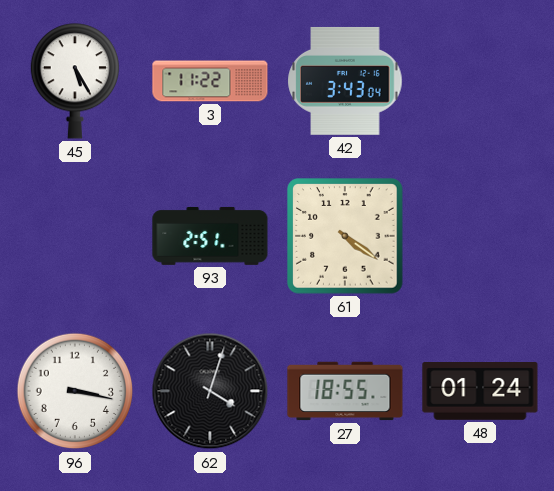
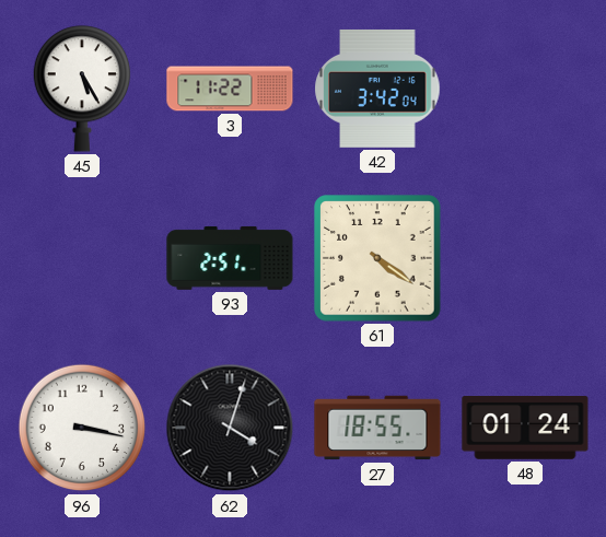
42: 3:43 -> 3:42
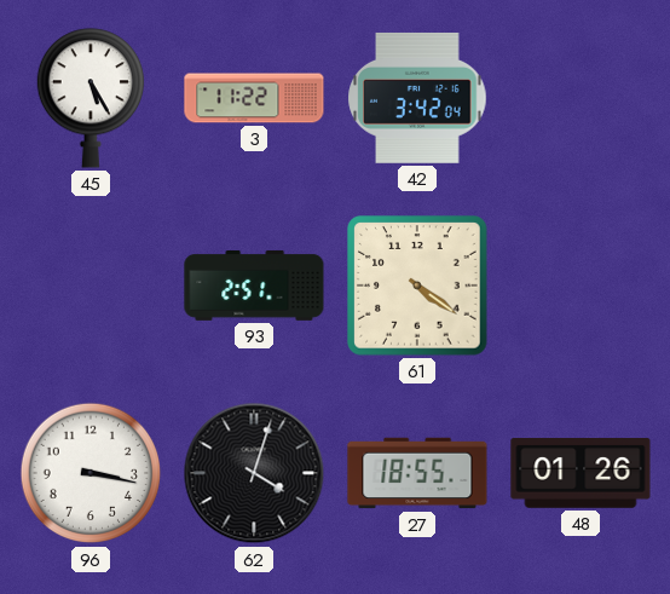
48: 01:24 -> 01:26
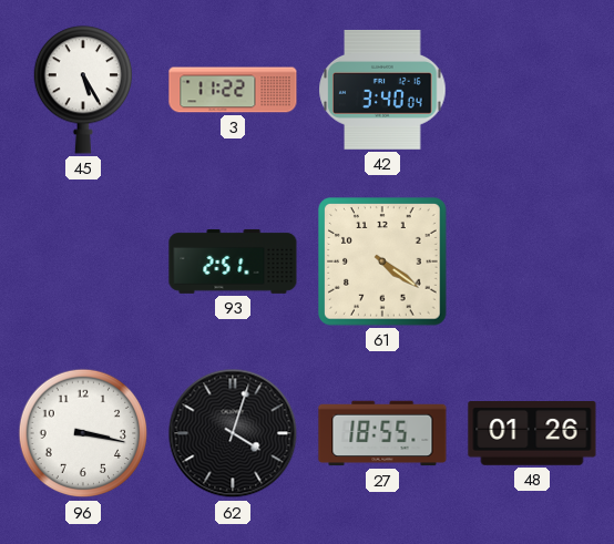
42: 3:42 -> 3:40
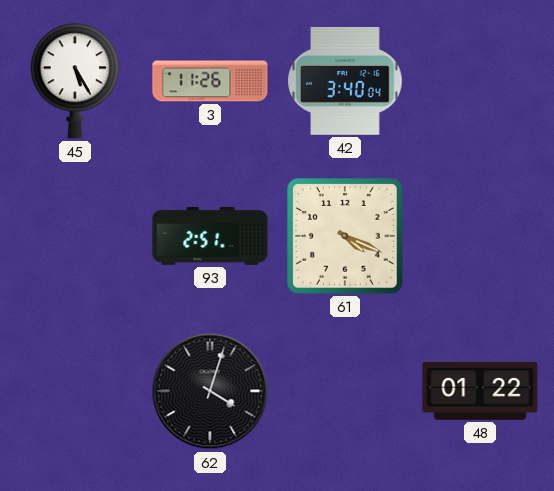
3: 11:22 -> 11:26
61: 4:21 -> 4:19
96: 3:17 -> none
27: 18:55 -> none
48: 01:26 -> 01:22
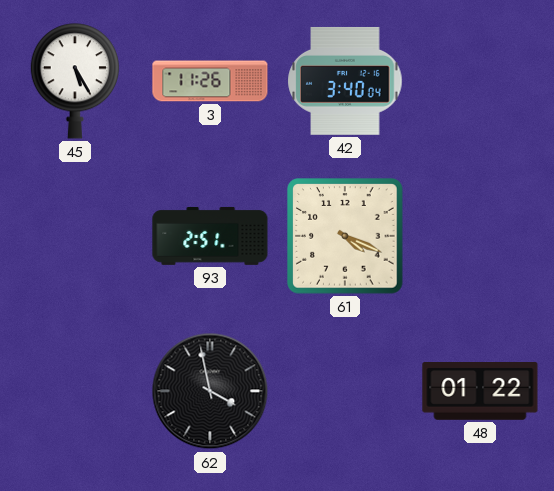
62: 4:03 -> 3:58
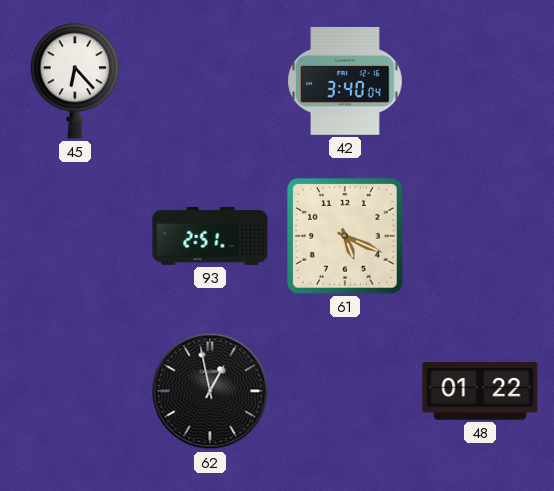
45: 5:25 -> 6:23
3: 11:26 -> none
61: 4:19 -> 5:19
62: 3:58 -> 12:58
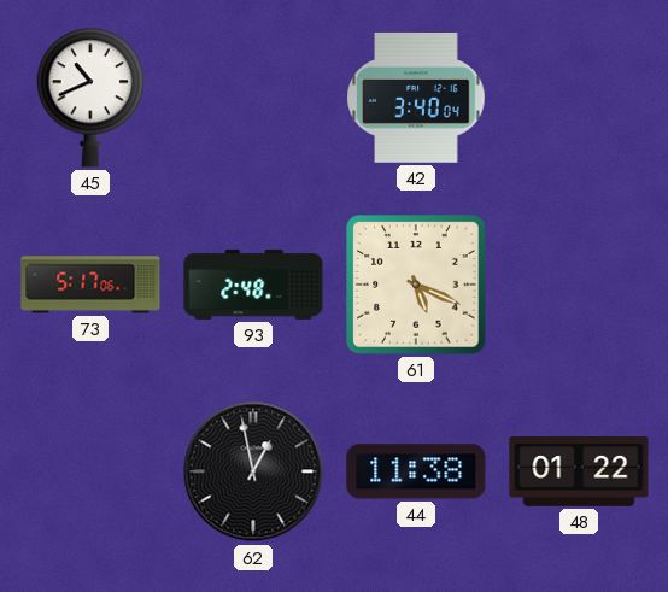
45: 6:23 -> 10:41
73: none -> 5:17
93: 2:51 -> 2:48
44: none -> 11:38
